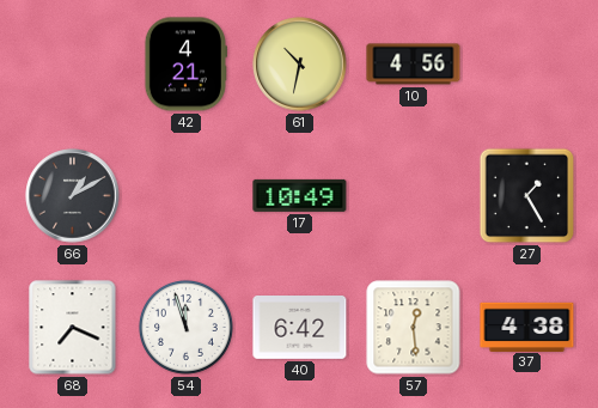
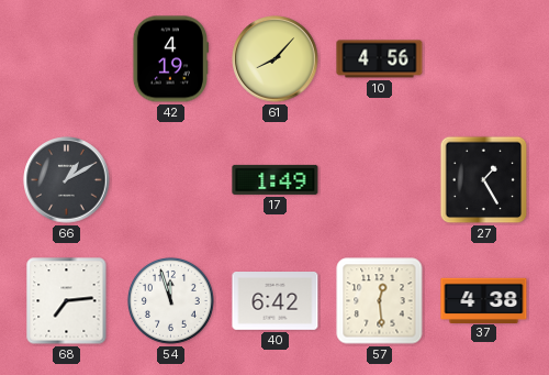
42: 4:21 -> 4:19
61: 10:32 -> 8:07
17: 10:49 -> 1:49
68: 7:19 -> 7:14
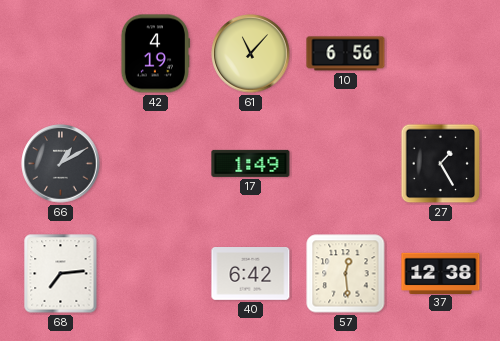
61: 8:07 -> 11:07
10: 4:56 -> 6:56
54: 11:57 -> none
37: 4:38 -> 12:38
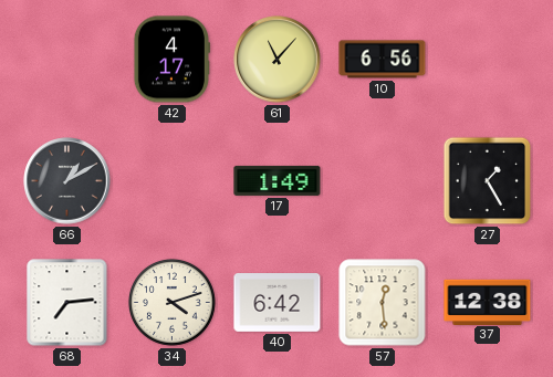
42: 4:19 -> 4:17
34: none -> 4:12
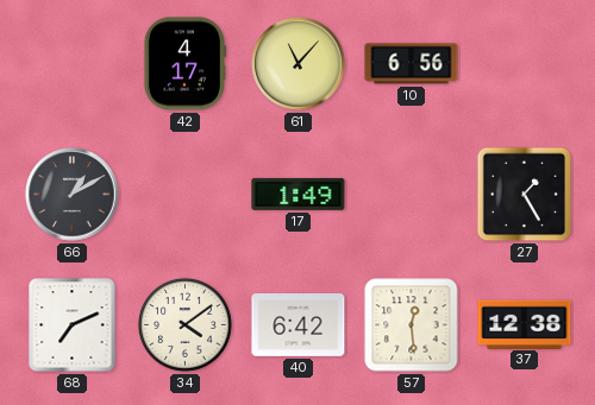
68: 7:14 -> 7:11
34: 4:12 -> 4:09
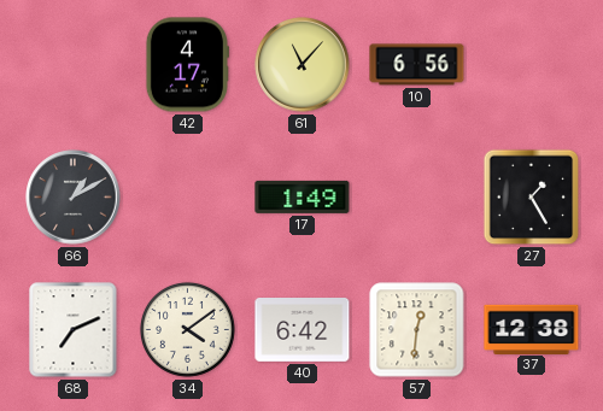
57: 12:29 -> 12:31
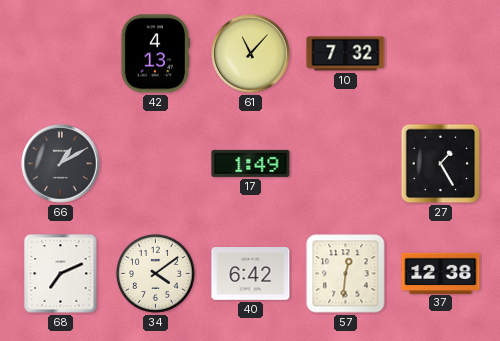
42: 4:17 -> 4:13
10: 6:56 -> 7:32
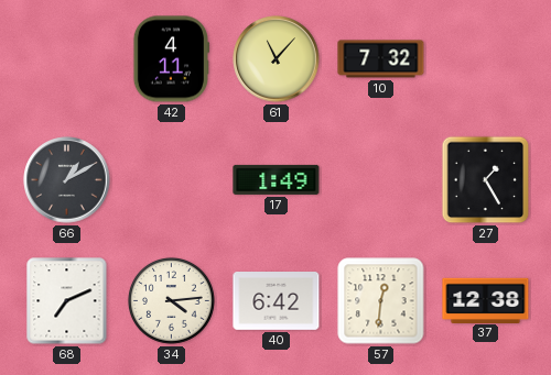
42: 4:13 -> 4:11
34: 4:09 -> 4:14
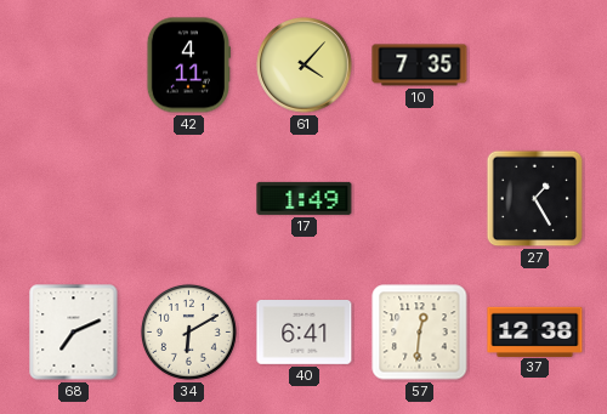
61: 11:07 -> 4:07
10: 7:32 -> 7:35
66: 1:10 -> none
34: 4:14 -> 6:10
40: 6:42 -> 6:41
